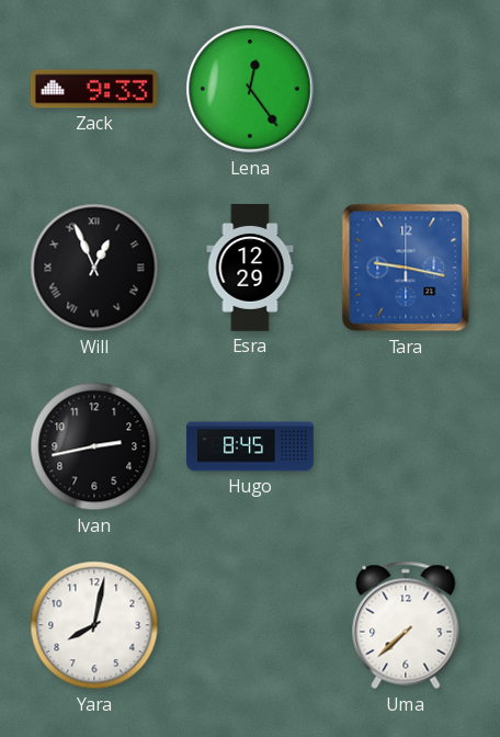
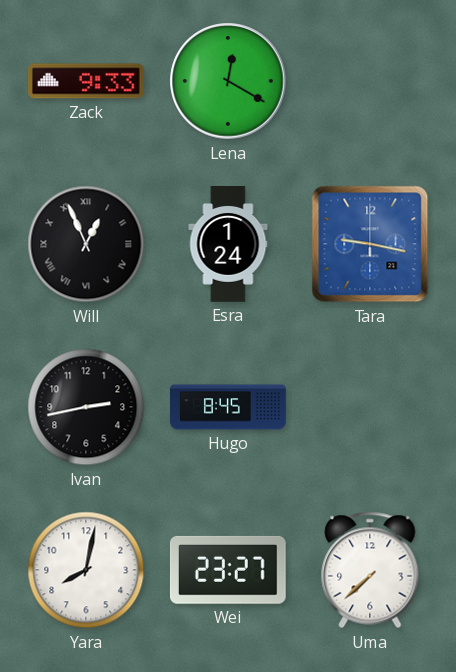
Lena: 12:24 -> 12:20
Esra: 12:29 -> 1:24
Wei: none -> 23:27
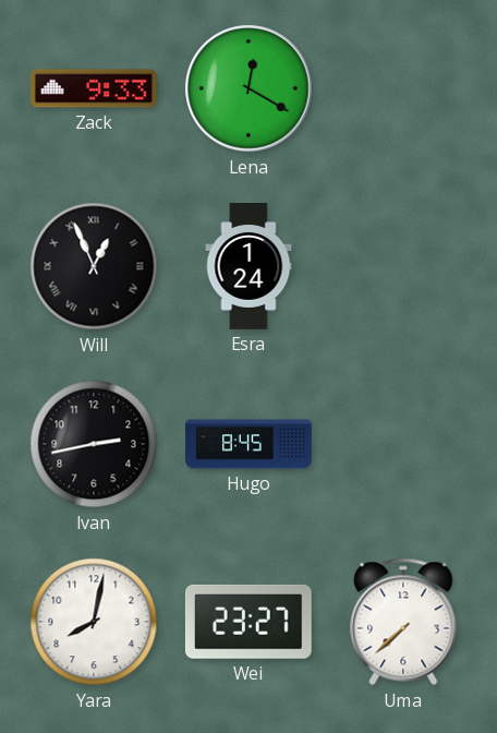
Tara: 9:17 -> none
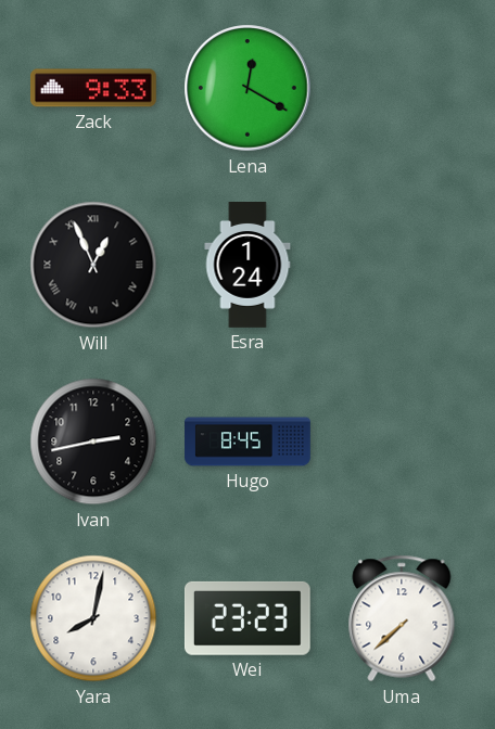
Wei: 23:27 -> 23:23
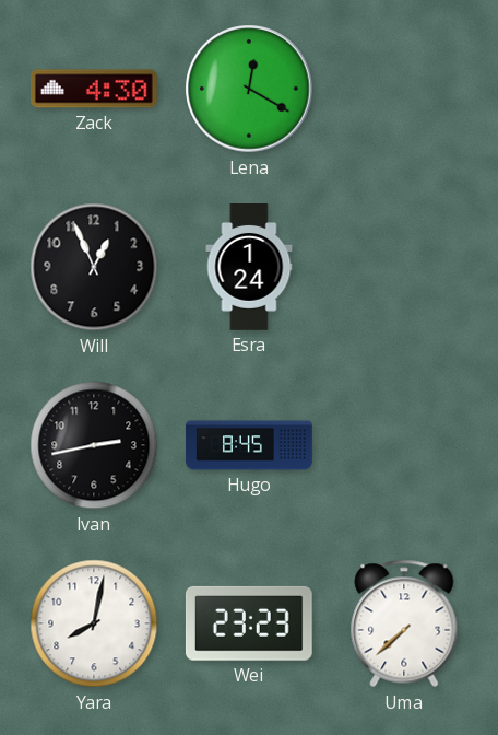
Zack: 9:33 -> 4:30
Will numerals: Roman -> Arabic
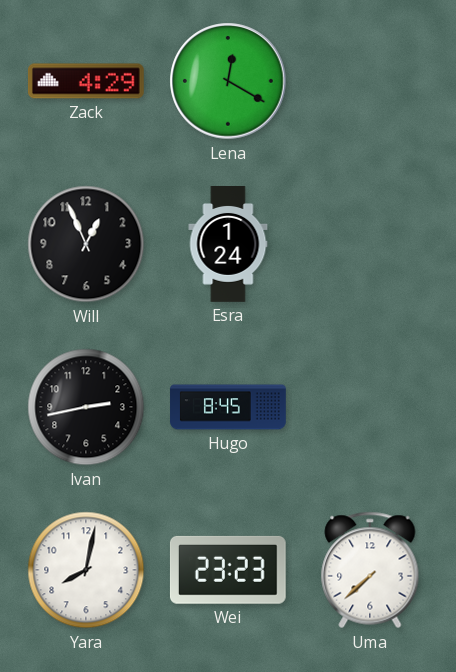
Zack: 4:30 -> 4:29
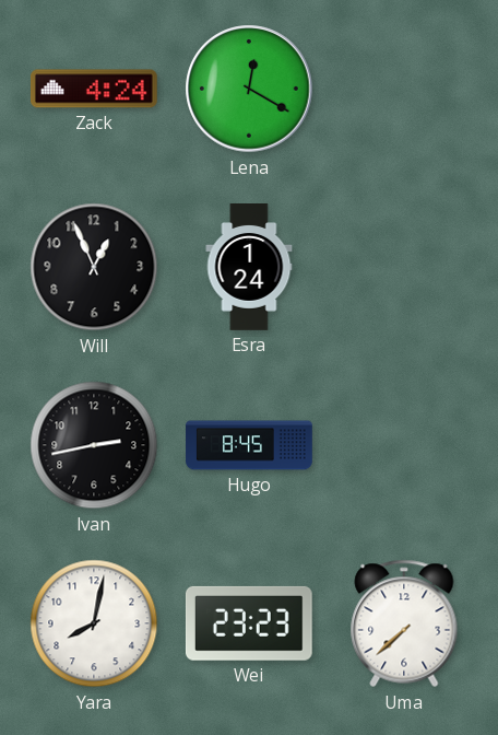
Zack: 4:29 -> 4:24
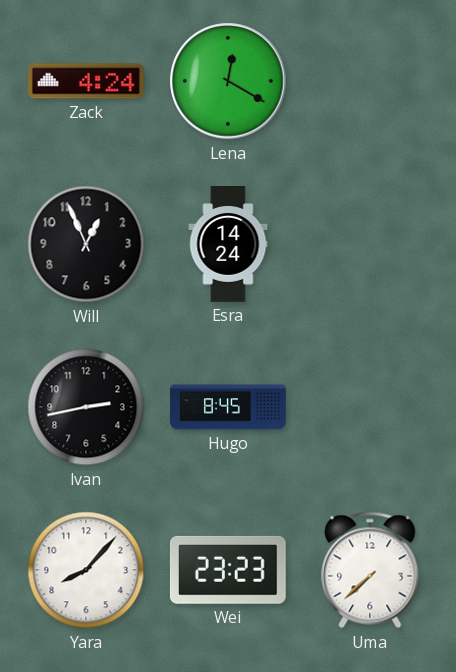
Esra: 1:24 -> 14:24
Yara: 8:02 -> 8:07
